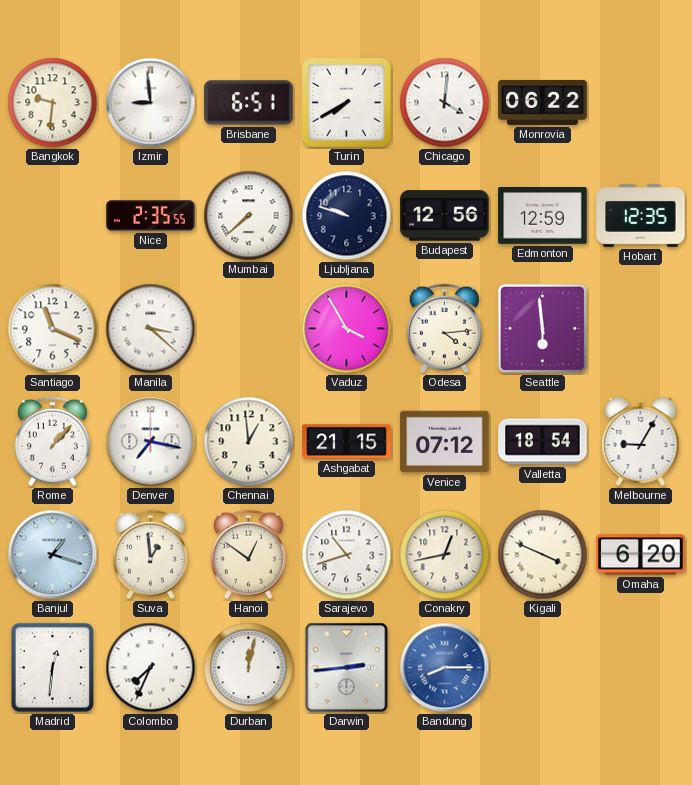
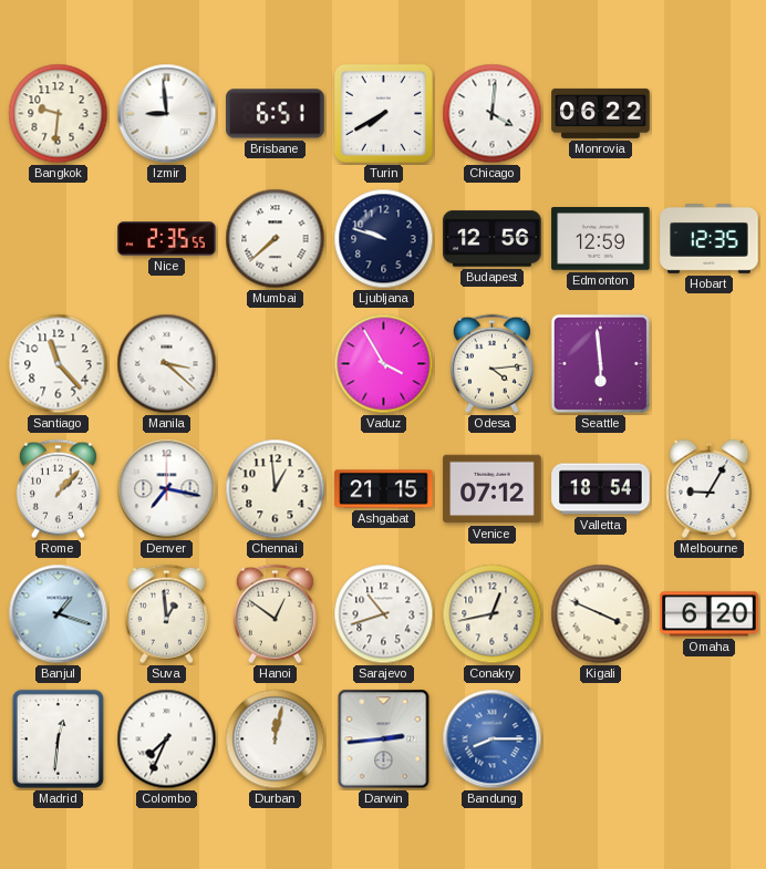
Santiago: 11:19 -> 11:23
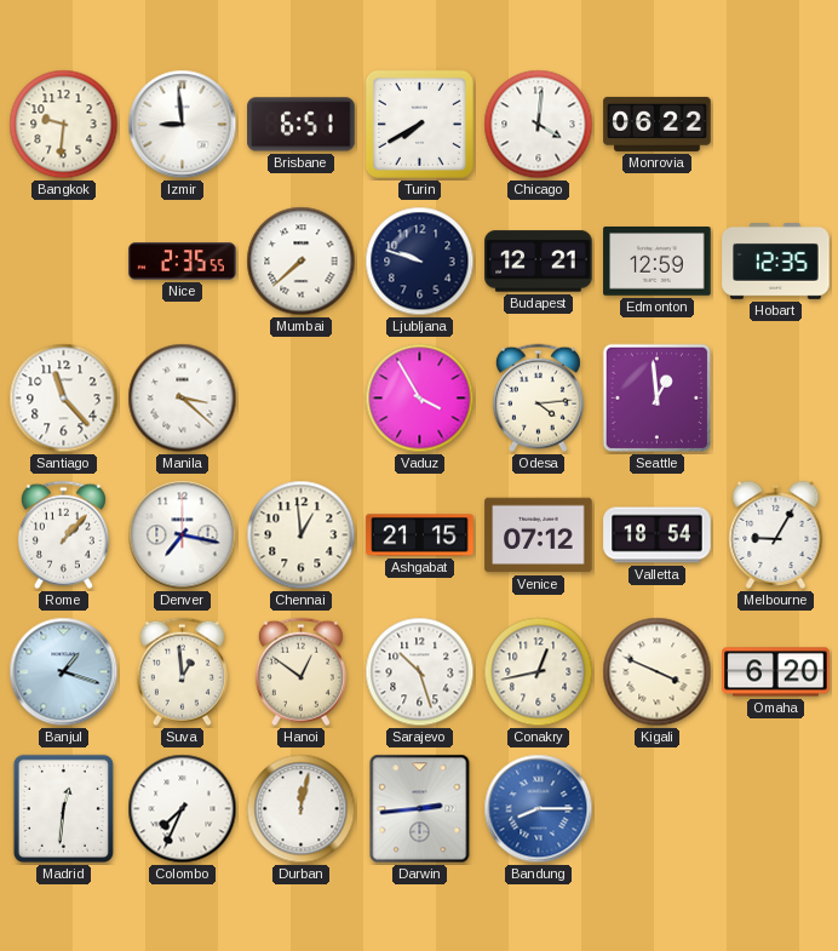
Budapest: 12:56 -> 12:21
Seattle: 5:59 -> 12:59
Sarajevo: 10:42 -> 10:27
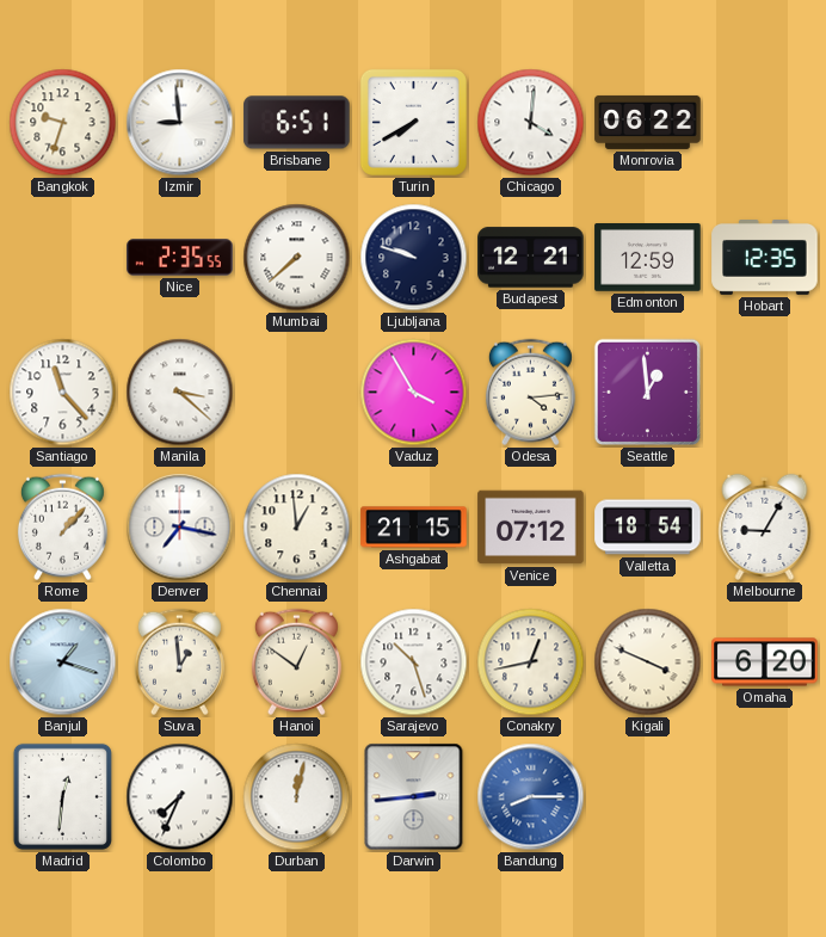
Bangkok: 9:31 -> 9:33
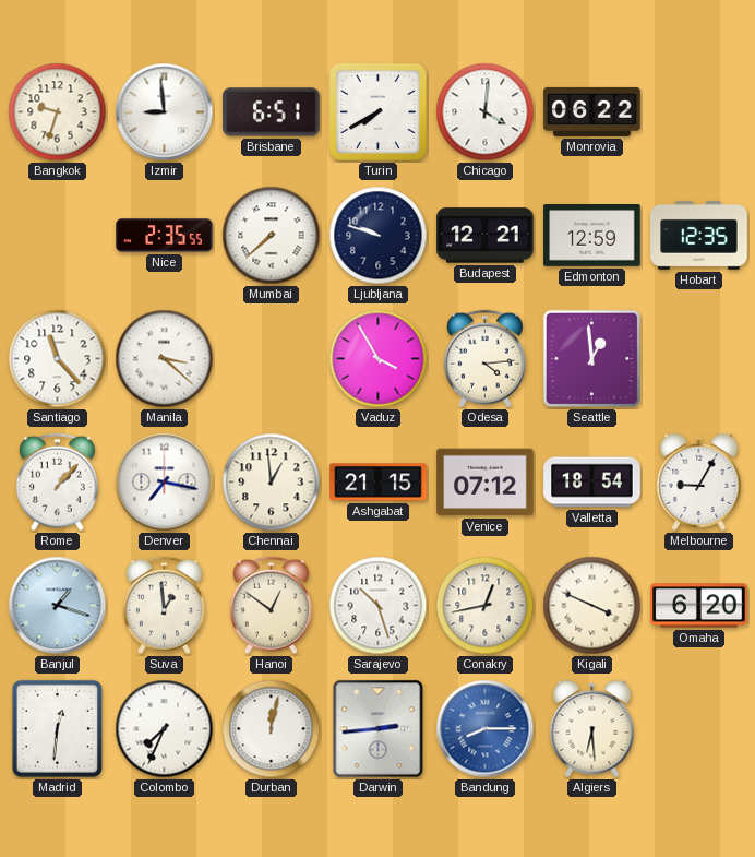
Algiers: none -> 6:29
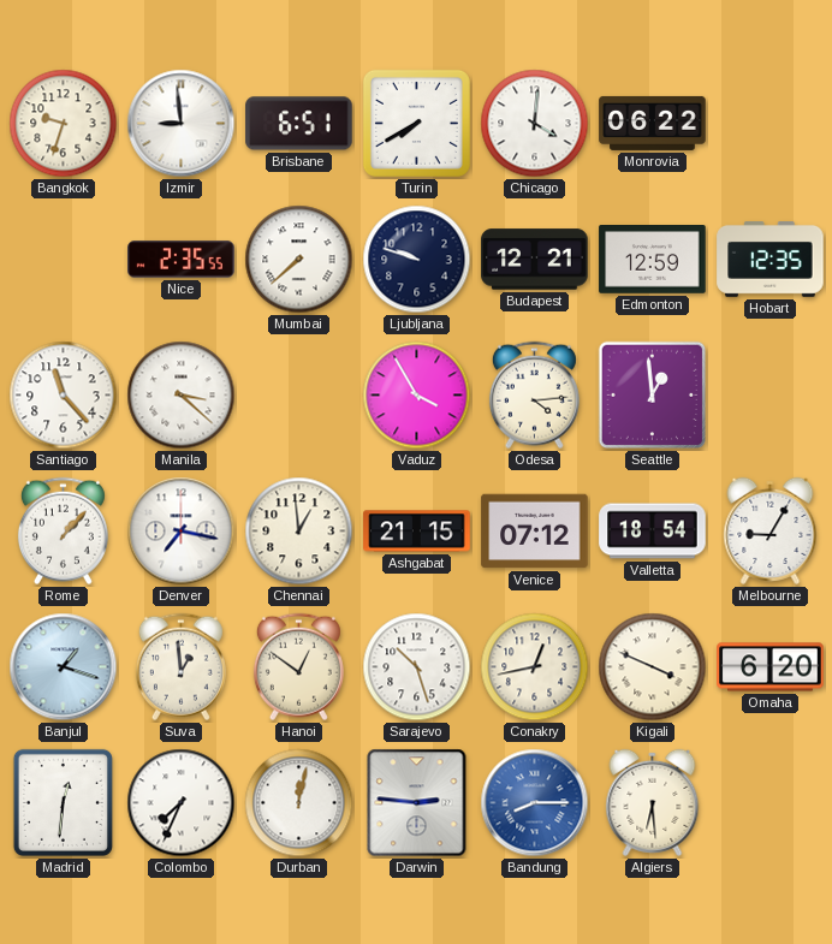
Darwin: 2:44 -> 2:46
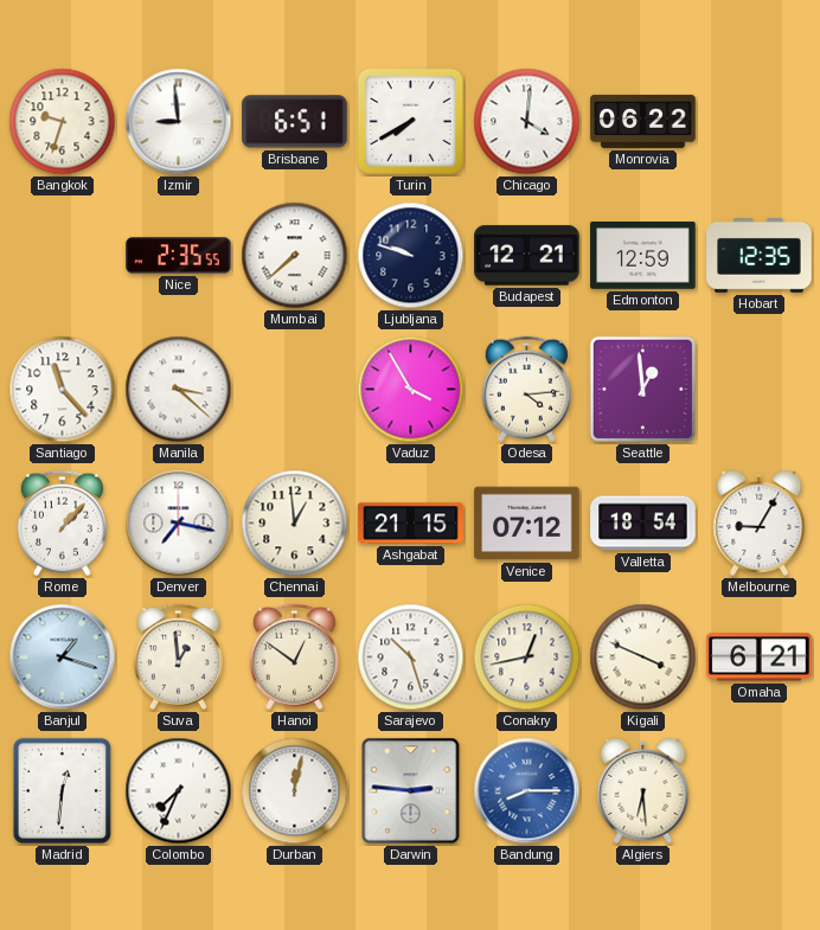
Omaha: 6:20 -> 6:21
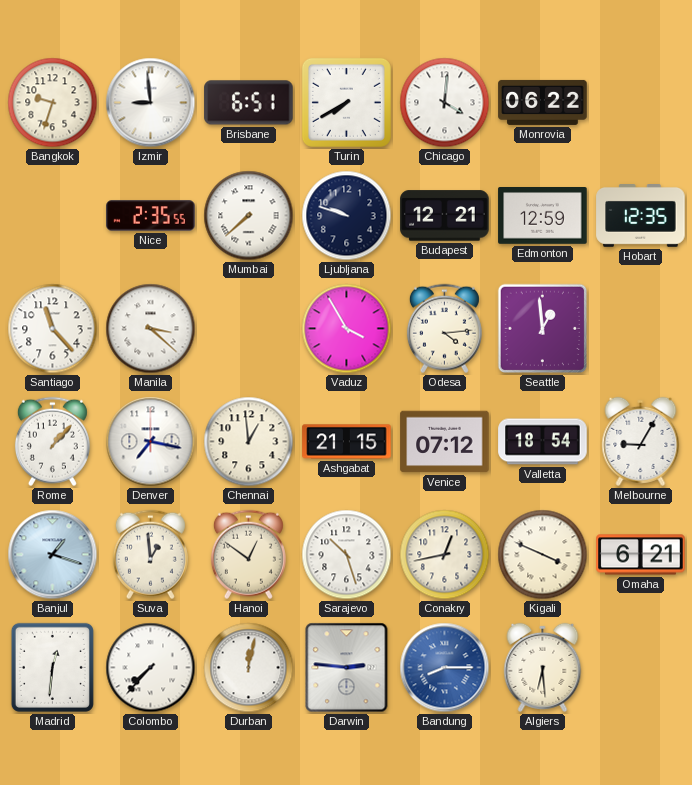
Colombo: 7:34 -> 7:37
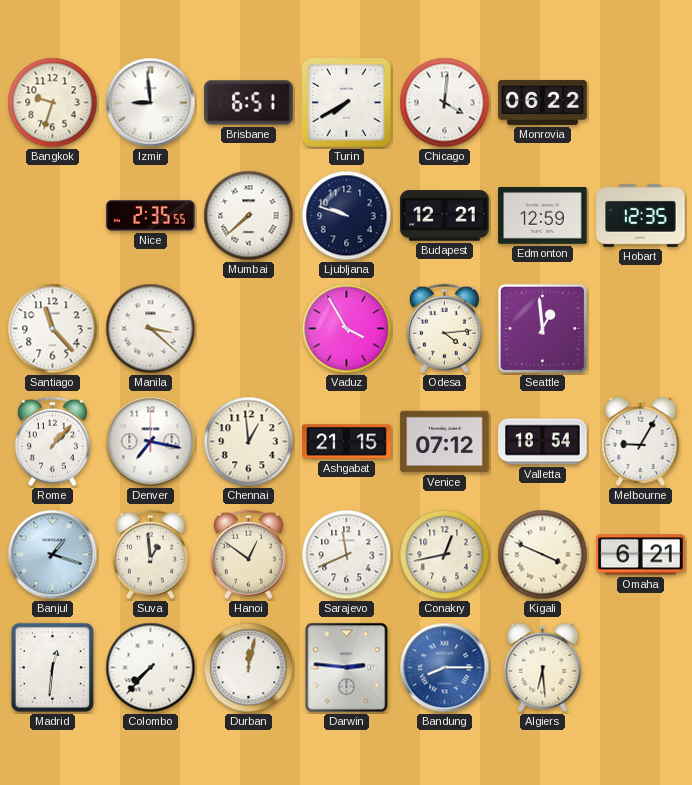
Sarajevo: 10:27 -> 11:41
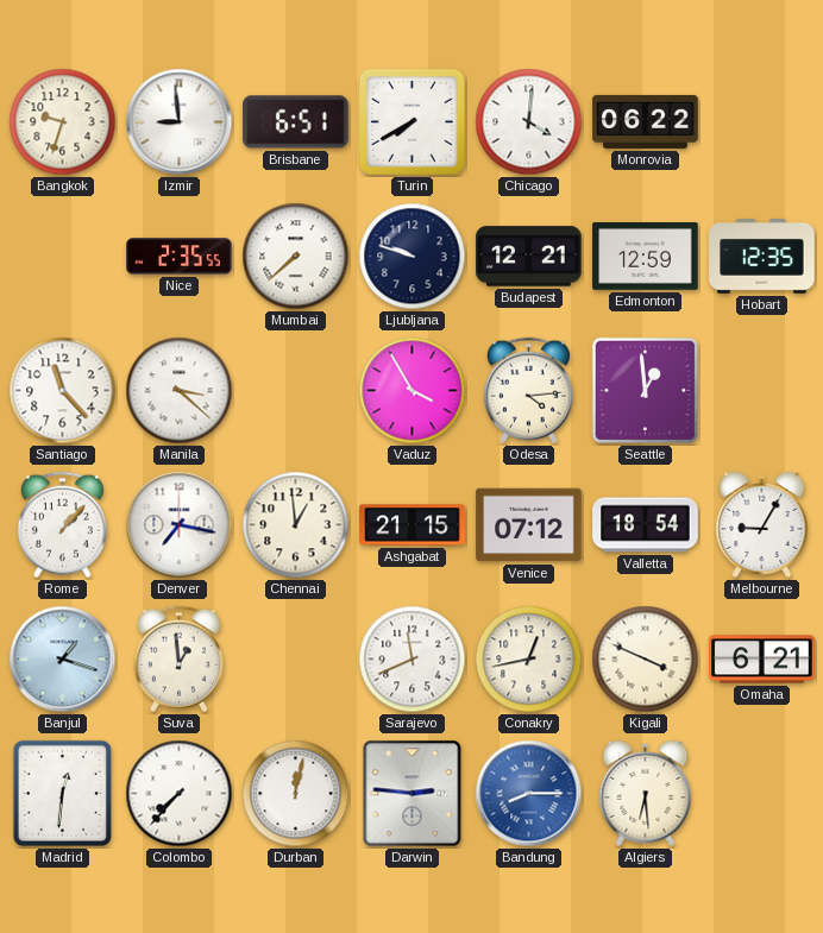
Hanoi: 12:51 -> none
